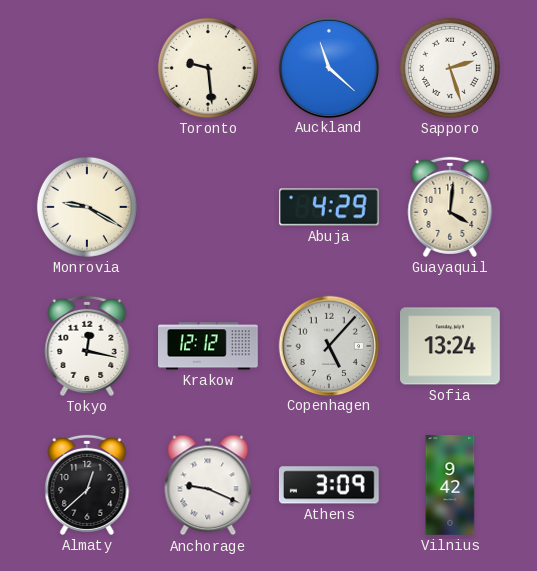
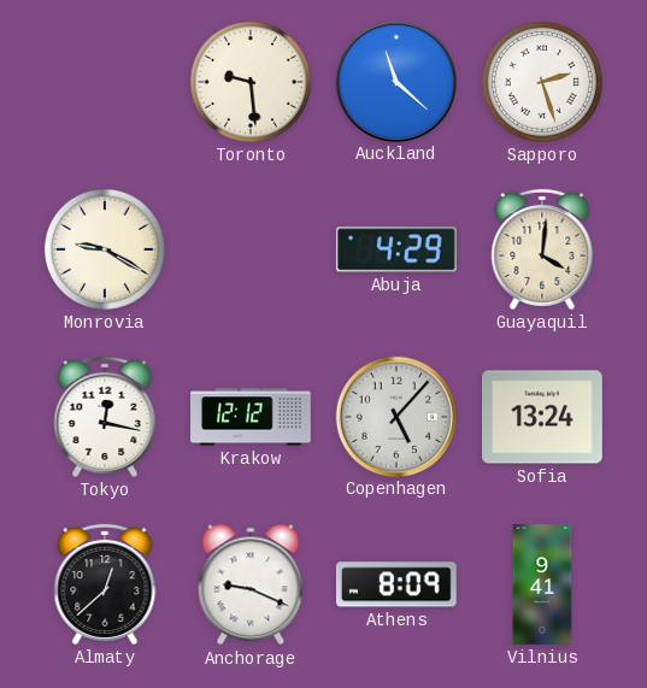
Athens: 3:09 -> 8:09
Vilnius: 9:42 -> 9:41
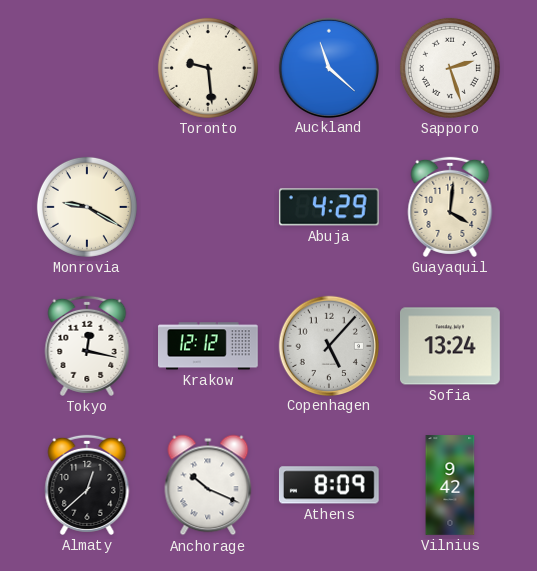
Anchorage: 9:19 -> 10:19
Vilnius: 9:41 -> 9:42
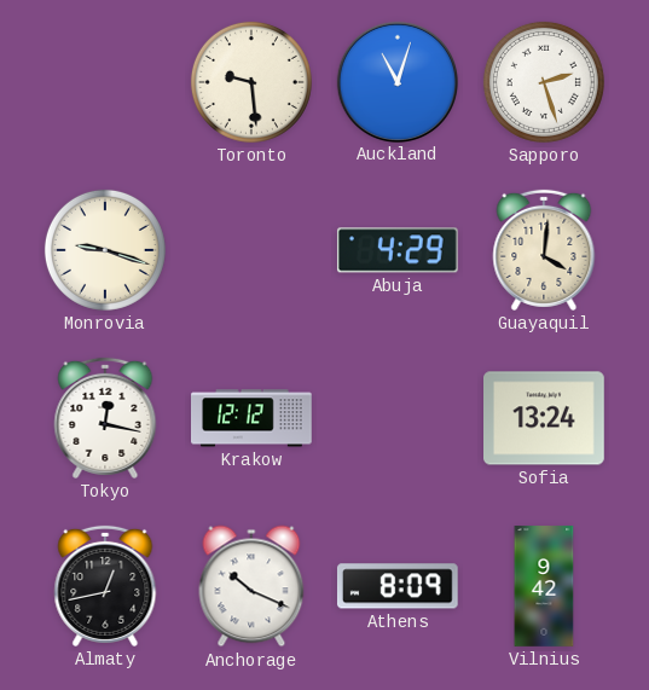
Auckland: 11:22 -> 11:03
Monrovia: 9:20 -> 9:18
Copenhagen: 5:07 -> none
Almaty: 12:38 -> 12:43
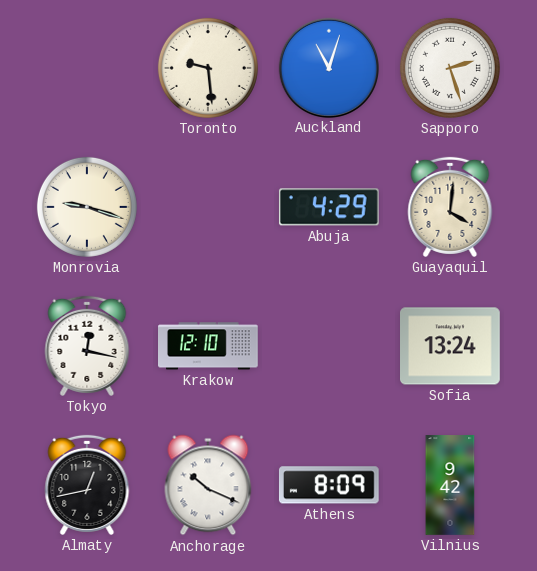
Krakow: 12:12 -> 12:10
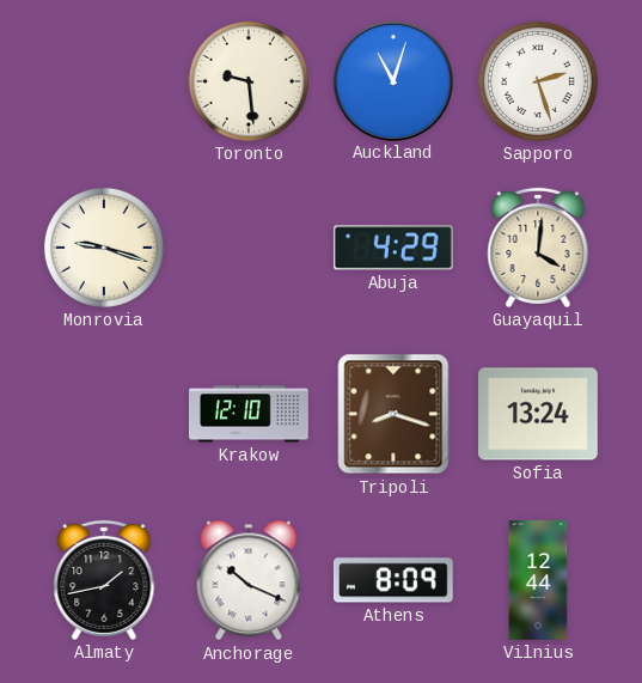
Tokyo: 12:17 -> none
Tripoli: none -> 8:18
Almaty: 12:43 -> 1:43
Vilnius: 9:42 -> 12:44
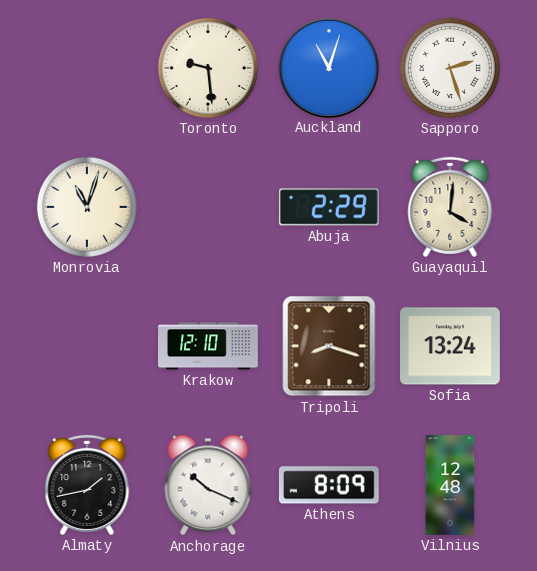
Monrovia: 9:18 -> 11:03
Abuja: 4:29 -> 2:29
Vilnius: 12:44 -> 12:48
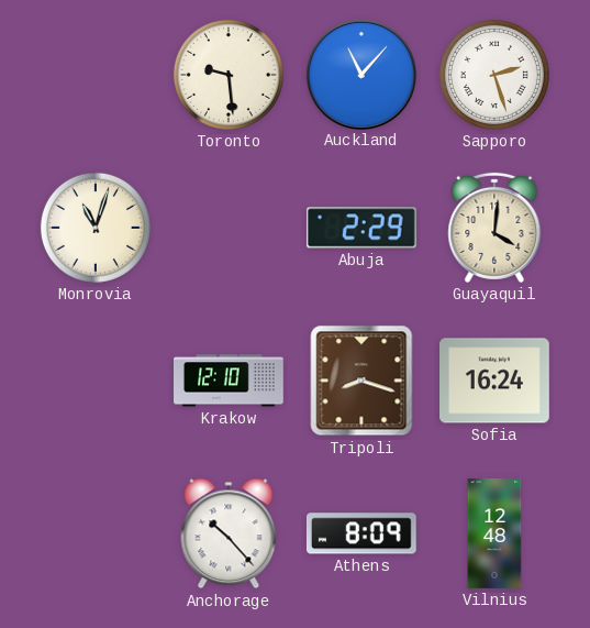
Auckland: 11:03 -> 11:07
Sofia: 13:24 -> 16:24
Almaty: 1:43 -> none
Anchorage: 10:19 -> 10:23
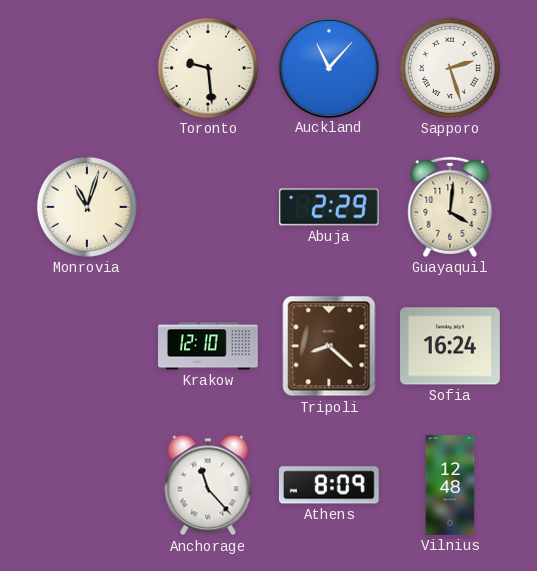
Tripoli: 8:18 -> 8:22
Anchorage: 10:23 -> 11:23
